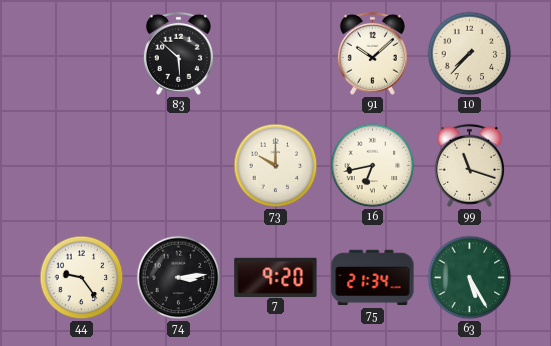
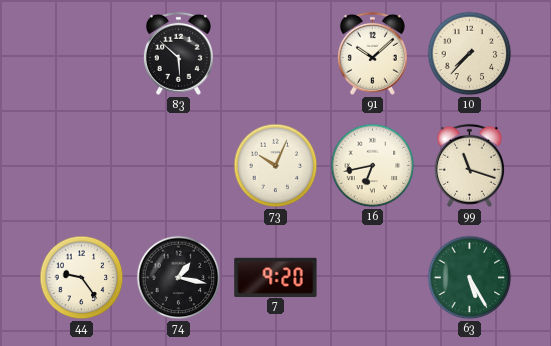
73: 10:00 -> 10:04
74: 3:14 -> 1:17
75: 21:34 -> none
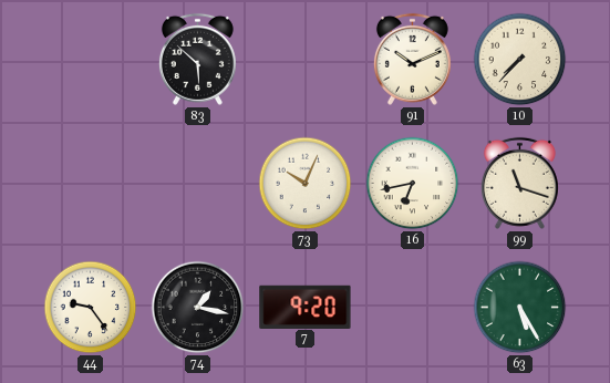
91: 10:08 -> 10:11
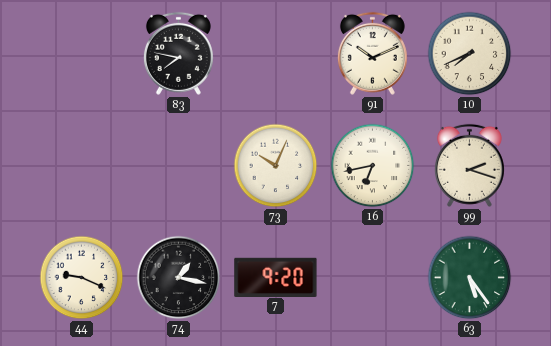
83: 5:52 -> 7:47
10: 7:37 -> 7:41
99: 11:18 -> 2:18
44: 9:24 -> 9:19
63: 5:25 -> 5:24
